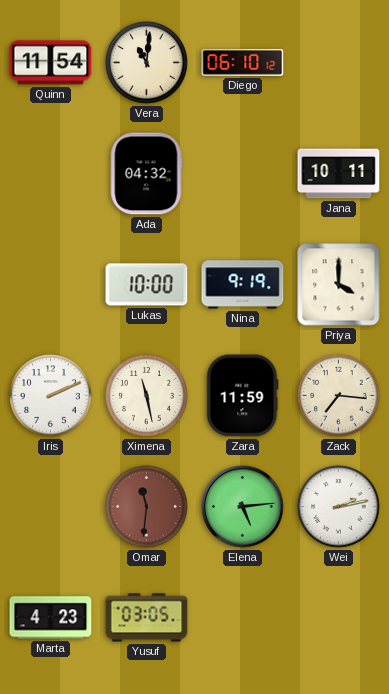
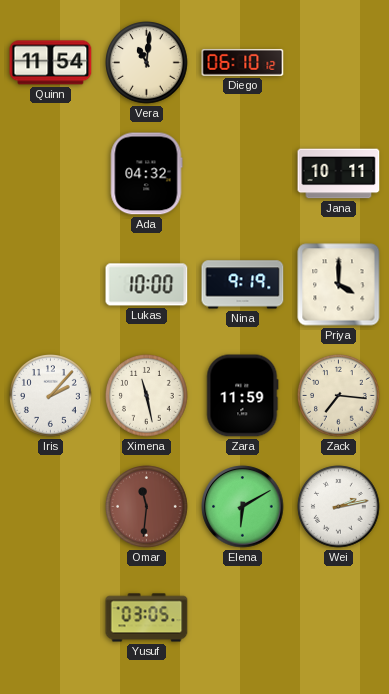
Iris: 2:11 -> 2:07
Elena: 5:14 -> 6:10
Marta: 4:23 -> none
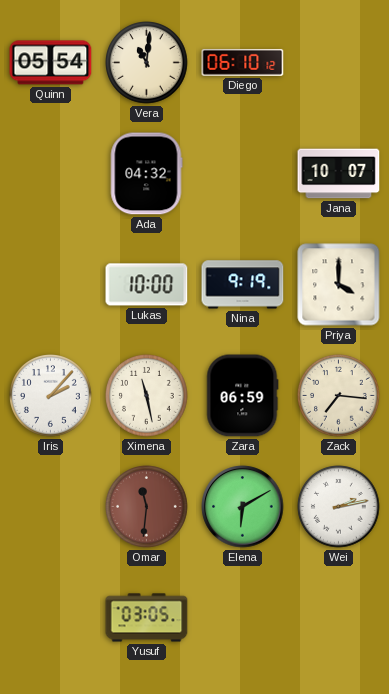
Quinn: 11:54 -> 05:54
Jana: 10:11 -> 10:07
Zara: 11:59 -> 06:59
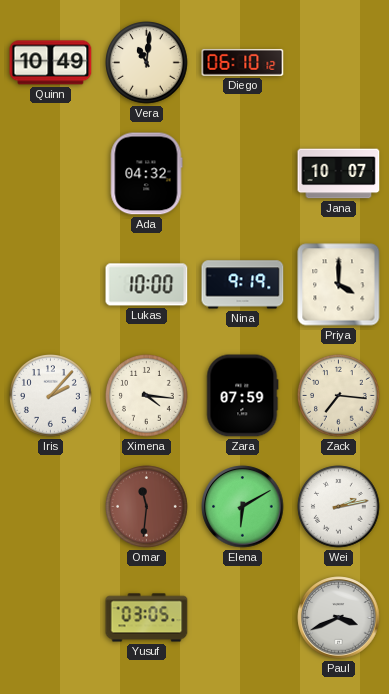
Quinn: 05:54 -> 10:49
Ximena: 11:28 -> 4:16
Zara: 06:59 -> 07:59
Paul: none -> 3:41
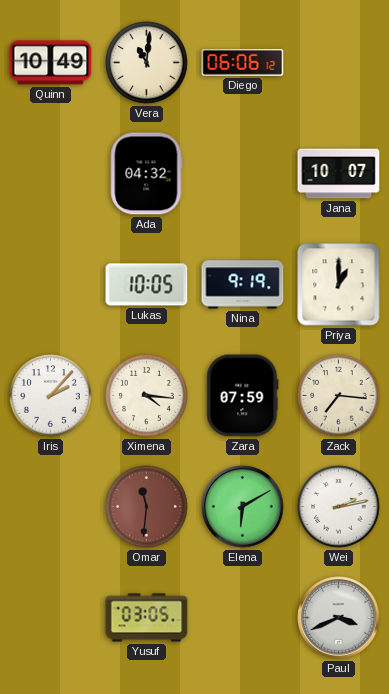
Diego: 06:10 -> 06:06
Lukas: 10:00 -> 10:05
Priya: 4:00 -> 1:00
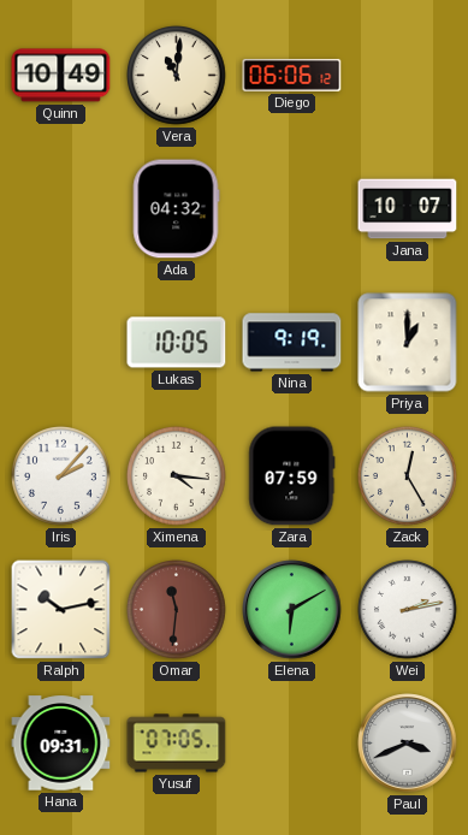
Zack: 7:16 -> 12:25
Ralph: none -> 10:13
Hana: none -> 09:31
Yusuf: 03:05 -> 07:05
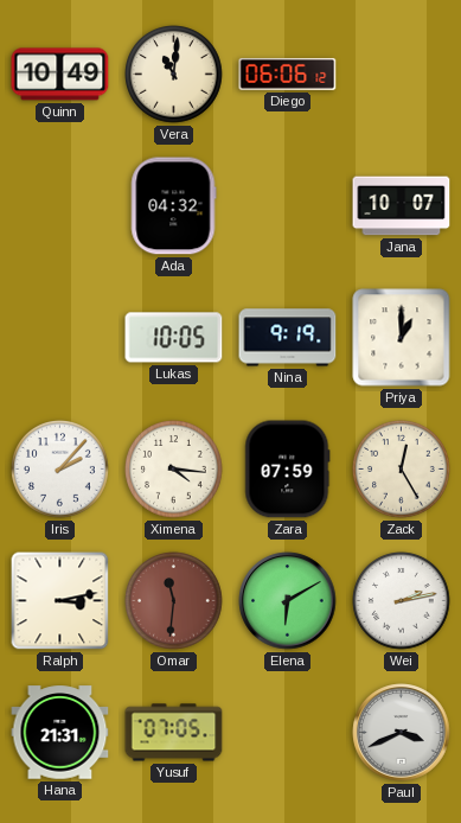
Ralph: 10:13 -> 3:13
Hana: 09:31 -> 21:31
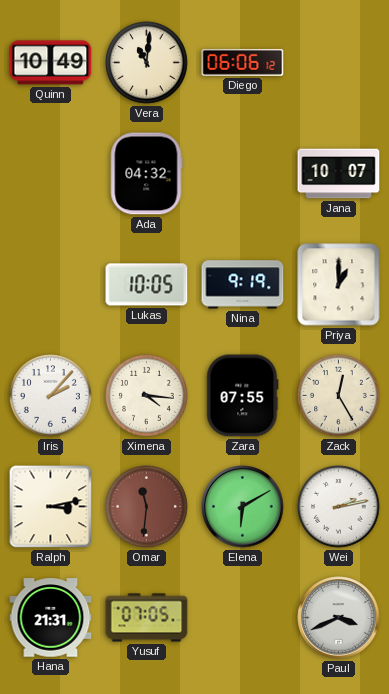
Zara: 07:59 -> 07:55
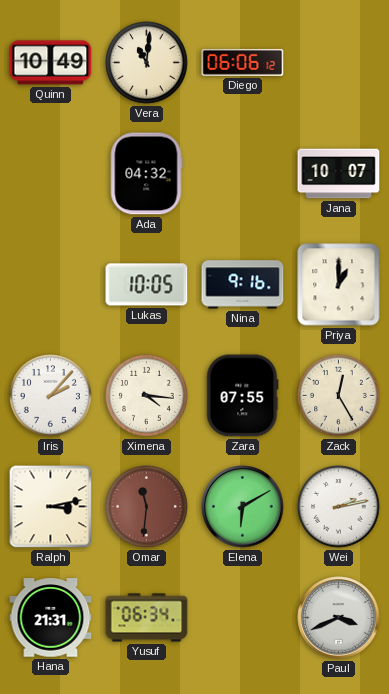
Nina: 9:19 -> 9:16
Yusuf: 07:05 -> 06:34
